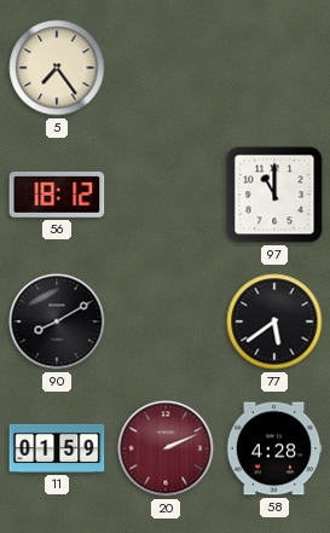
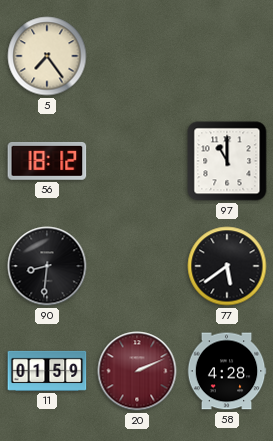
90: 8:10 -> 8:31
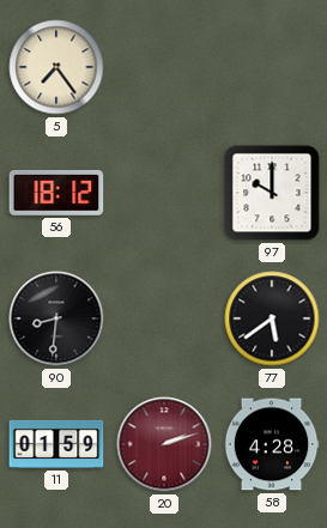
97: 11:00 -> 10:00
20: 2:11 -> 2:12
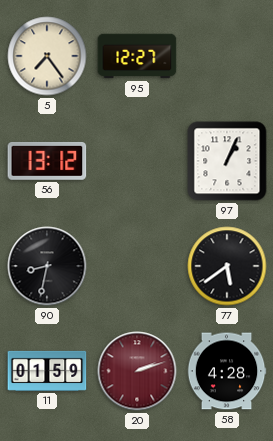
95: none -> 12:27
56: 18:12 -> 13:12
97: 10:00 -> 1:04
90: 8:31 -> 8:32
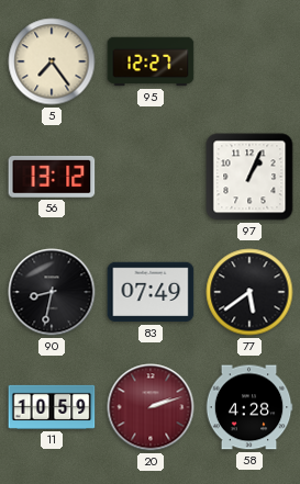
83: none -> 07:49
11: 01:59 -> 10:59
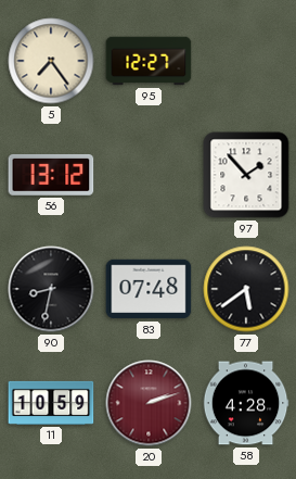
97: 1:04 -> 1:53
83: 07:49 -> 07:48
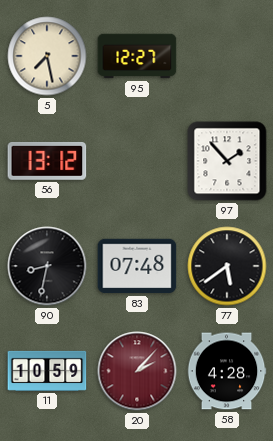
5: 7:24 -> 7:28
20: 2:12 -> 2:07
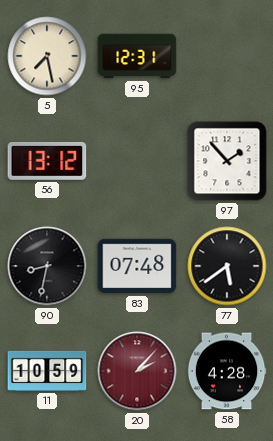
95: 12:27 -> 12:31
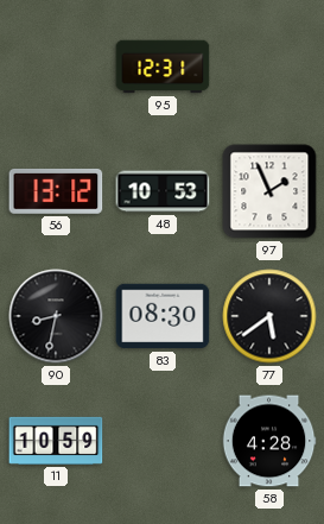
5: 7:28 -> none
48: none -> 10:53
97: 1:53 -> 1:56
83: 07:48 -> 08:30
20: 2:07 -> none
